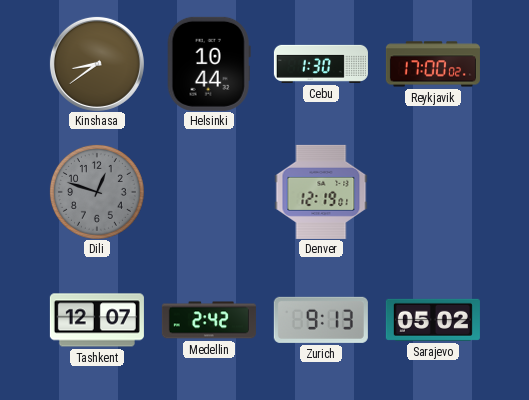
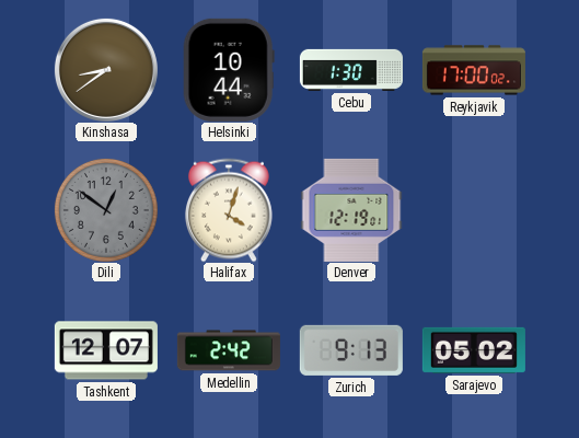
Dili: 12:48 -> 12:51
Halifax: none -> 4:03
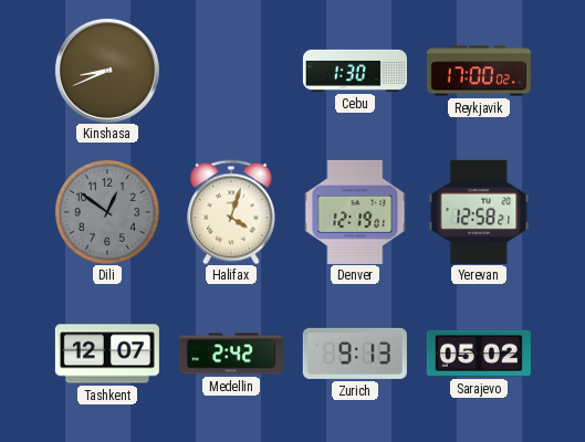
Kinshasa: 8:39 -> 8:41
Helsinki: 10:44 -> none
Yerevan: none -> 12:58
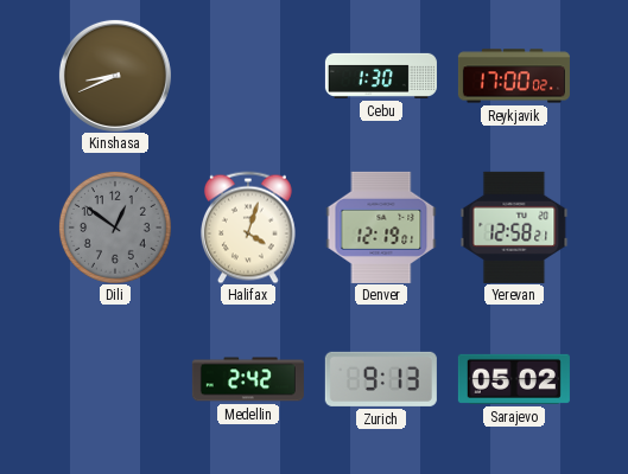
Tashkent: 12:07 -> none
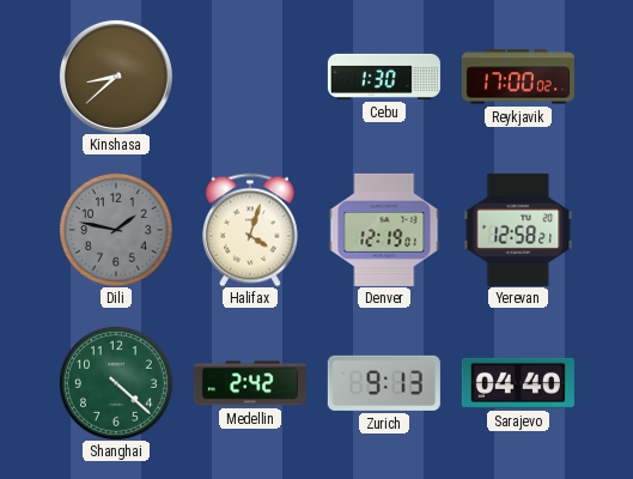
Kinshasa: 8:41 -> 8:38
Dili: 12:51 -> 1:47
Shanghai: none -> 4:22
Sarajevo: 05:02 -> 04:40
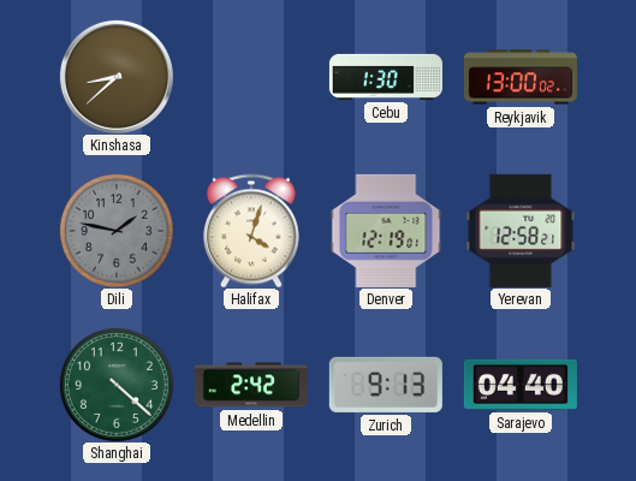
Reykjavik: 17:00 -> 13:00
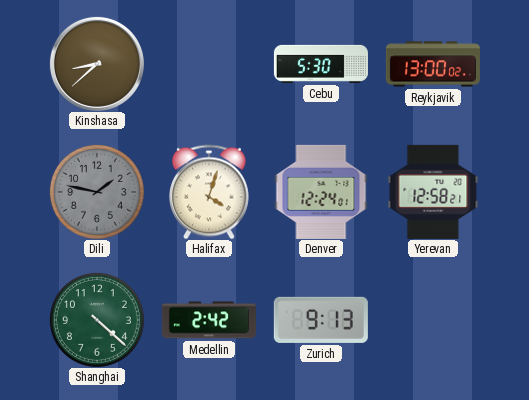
Cebu: 1:30 -> 5:30
Denver: 12:19 -> 12:24
Sarajevo: 04:40 -> none
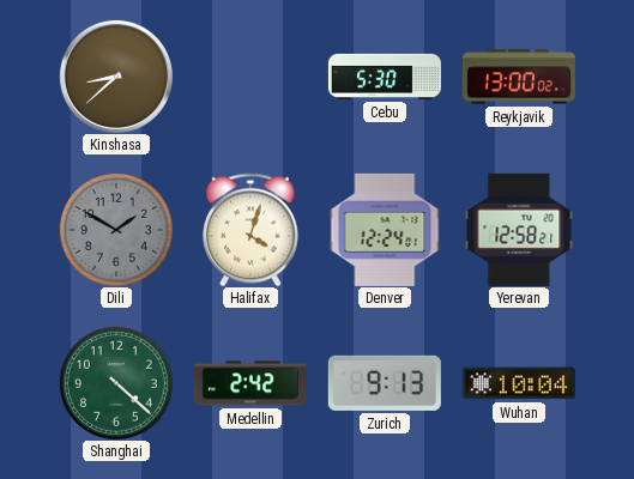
Dili: 1:47 -> 1:50
Wuhan: none -> 10:04
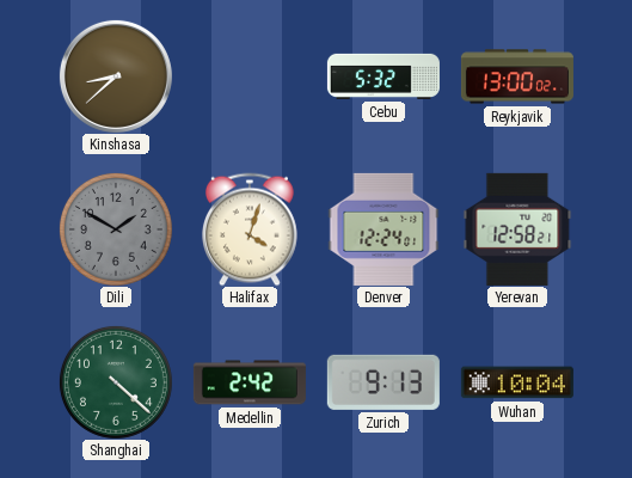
Cebu: 5:30 -> 5:32
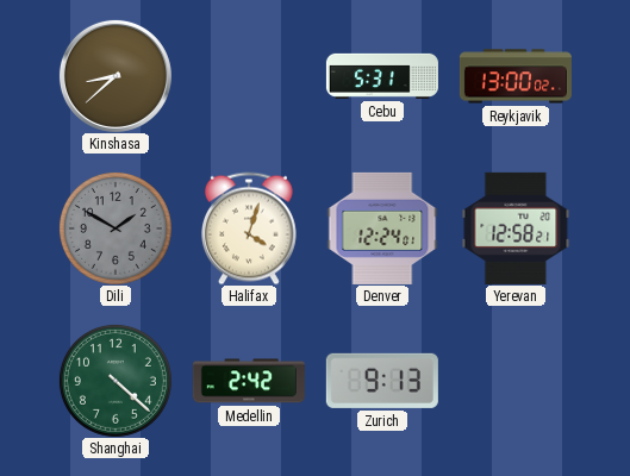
Cebu: 5:32 -> 5:31
Wuhan: 10:04 -> none
